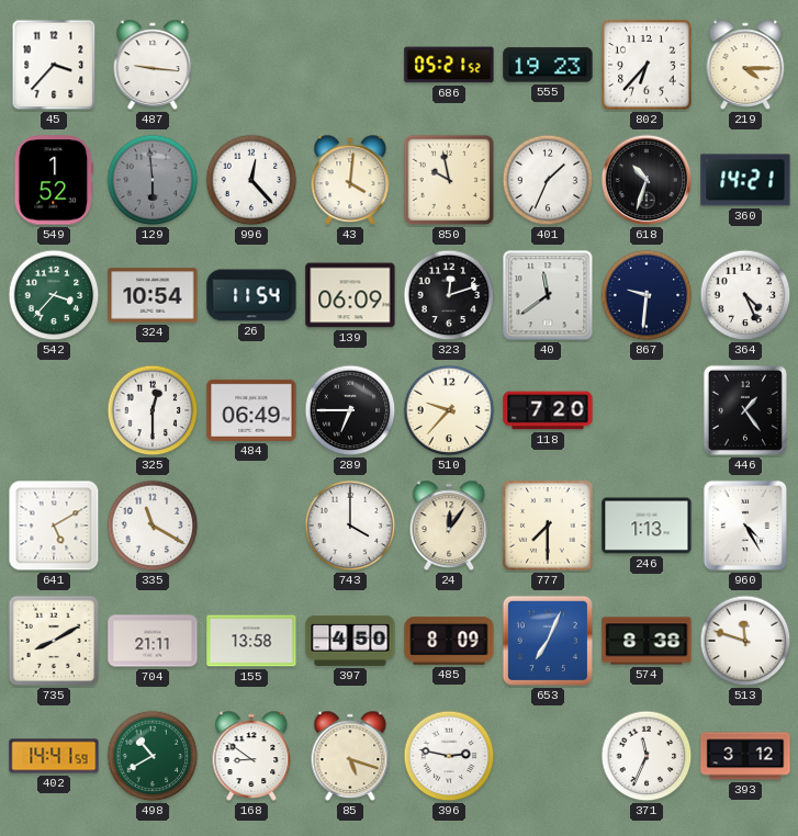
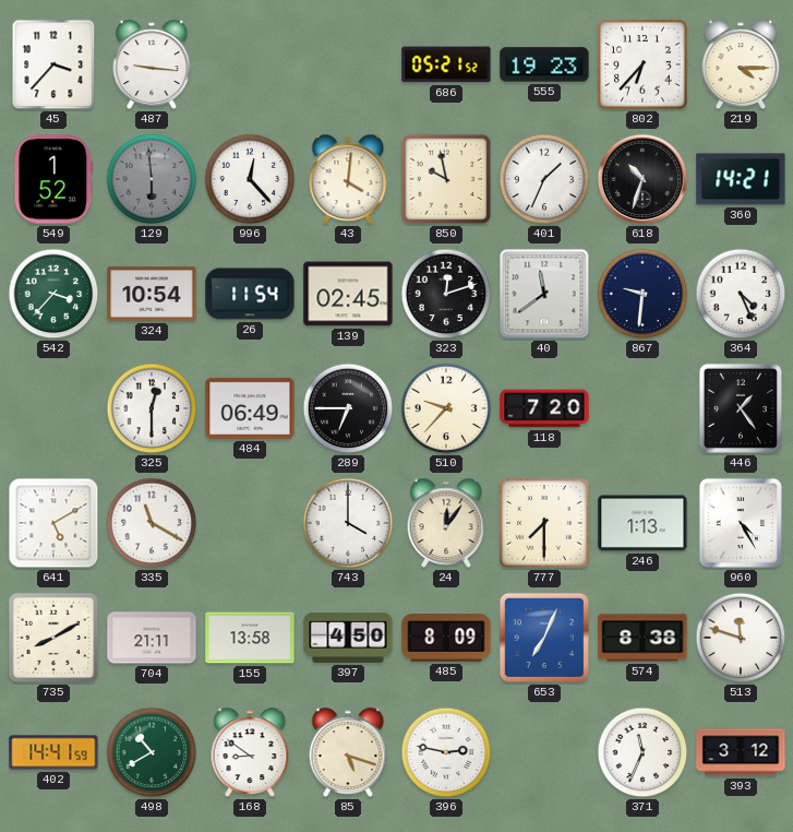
139: 06:09 -> 02:45
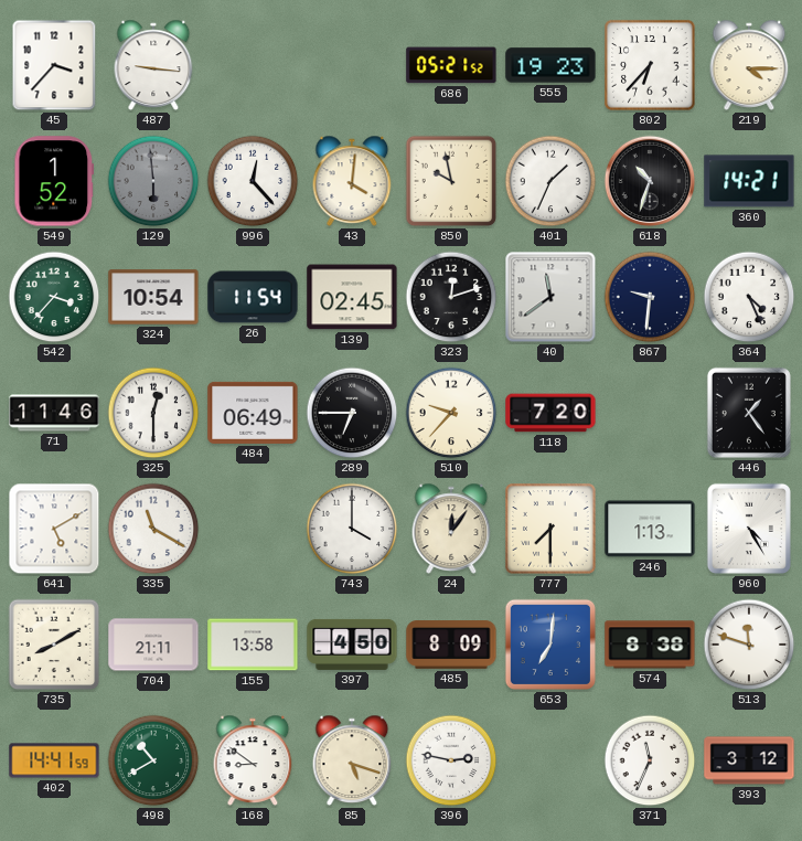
71: none -> 11:46
653: 7:04 -> 7:01
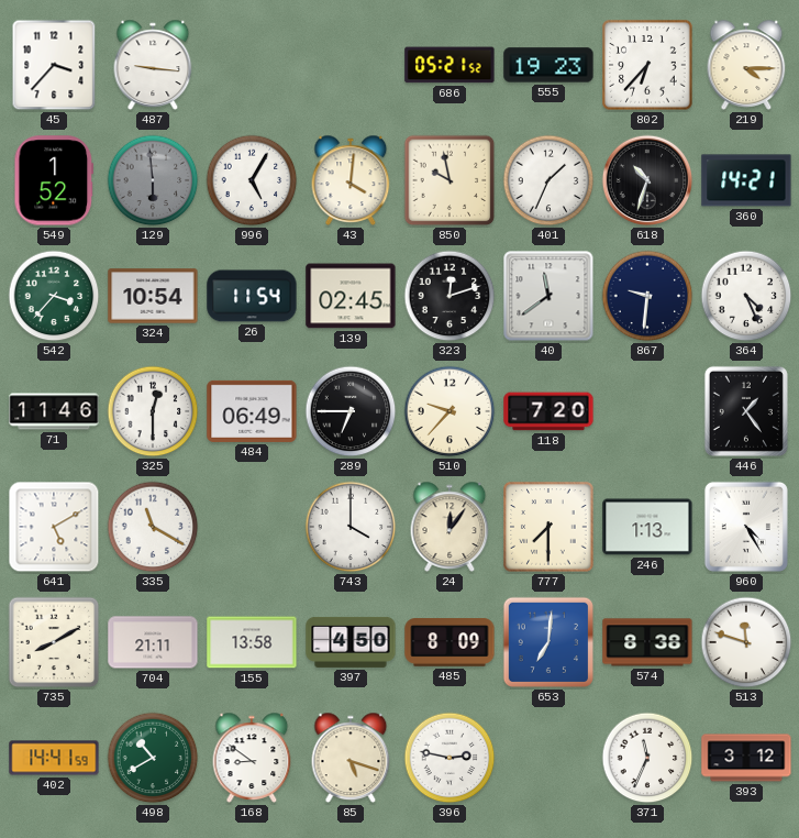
996: 12:23 -> 5:05
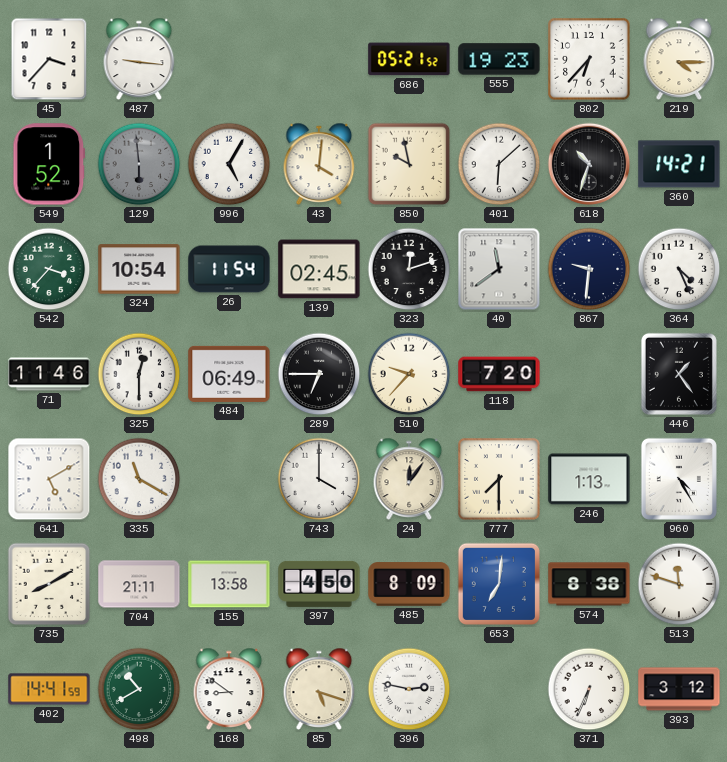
401: 1:34 -> 6:08
371: 11:34 -> 6:34
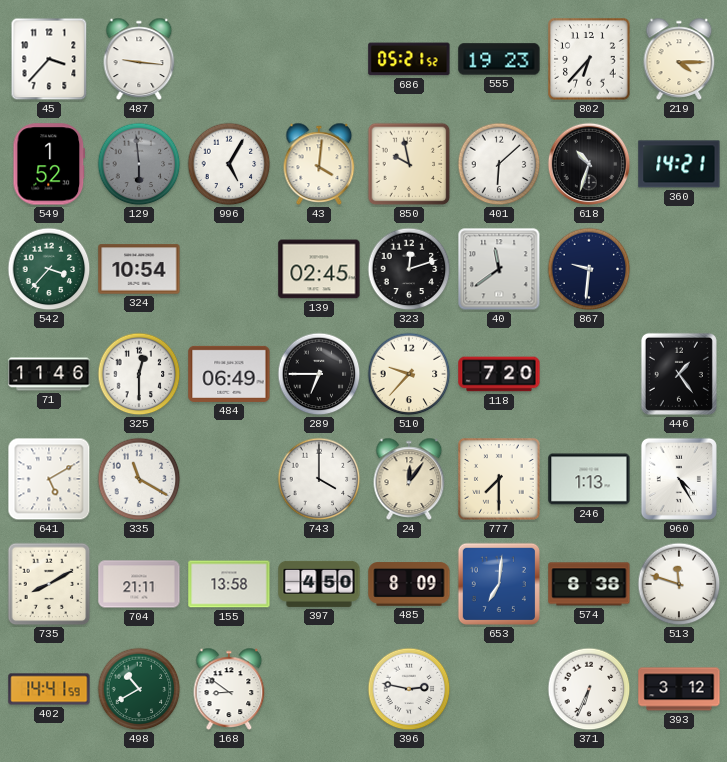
26: 11:54 -> none
364: 4:26 -> none
85: 5:18 -> none
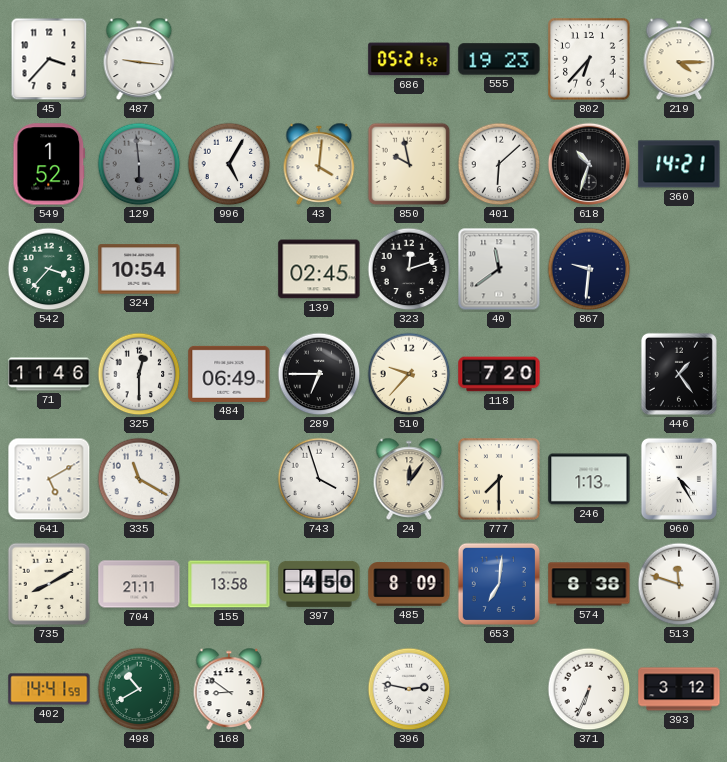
743: 4:00 -> 3:57
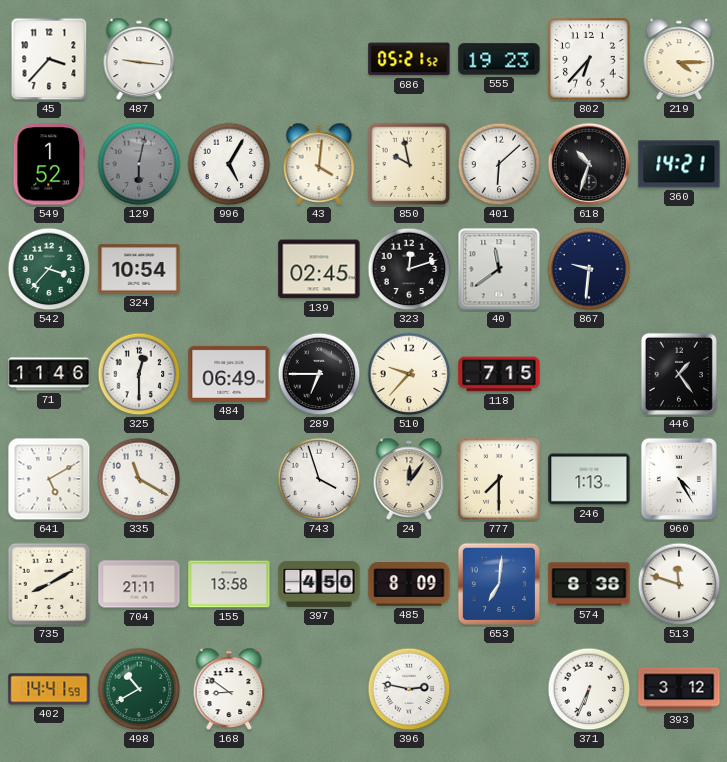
129: 5:59 -> 6:02
118: 7:20 -> 7:15
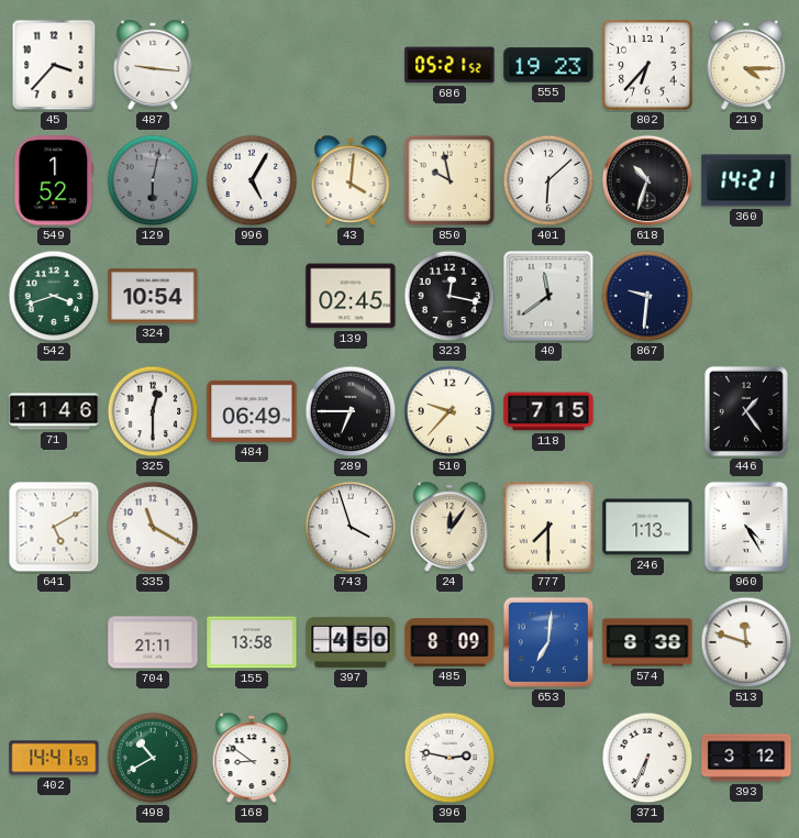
542: 3:37 -> 3:42
323: 12:12 -> 12:17
735: 8:10 -> none
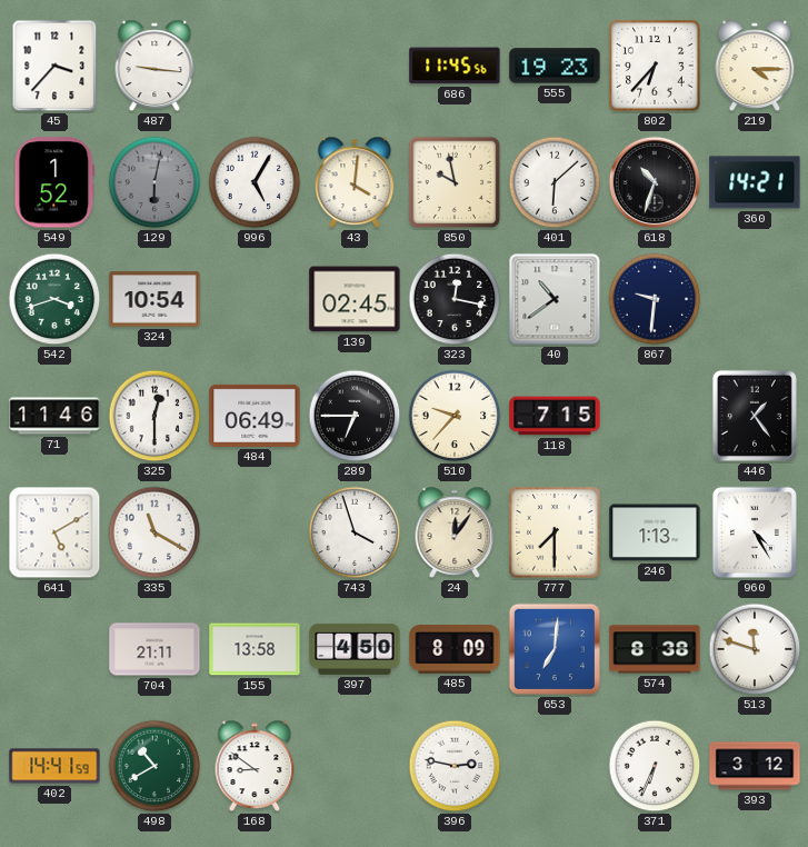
686: 05:21 -> 11:45
40: 11:39 -> 10:39
